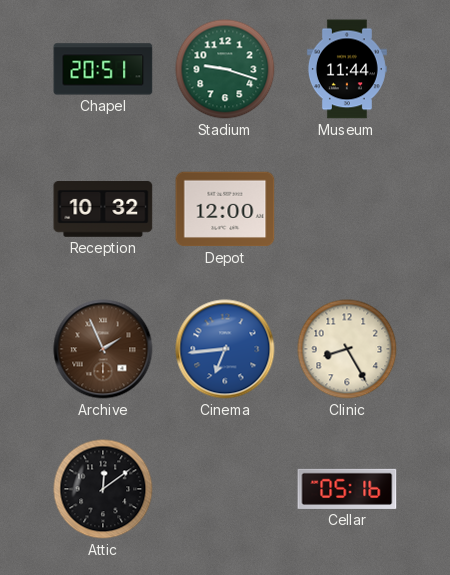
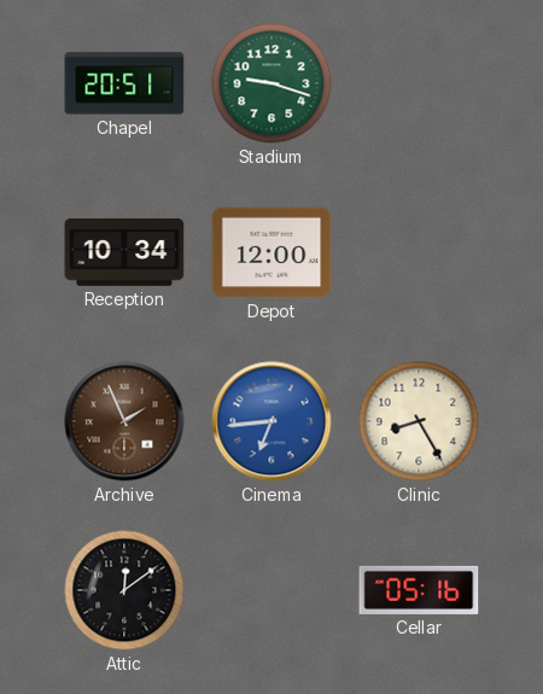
Museum: 11:44 -> none
Reception: 10:32 -> 10:34
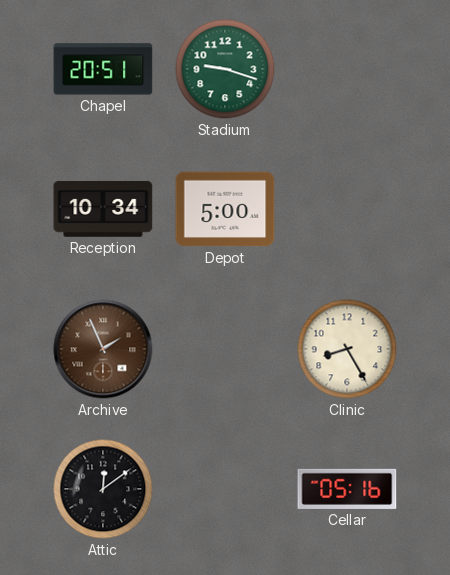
Depot: 12:00 -> 5:00
Cinema: 6:44 -> none
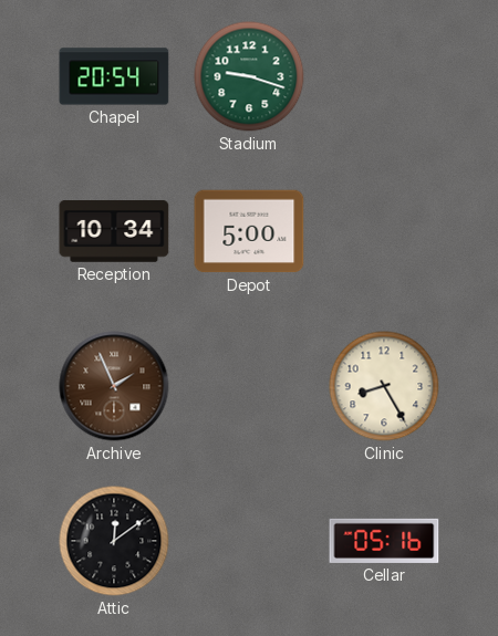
Chapel: 20:51 -> 20:54
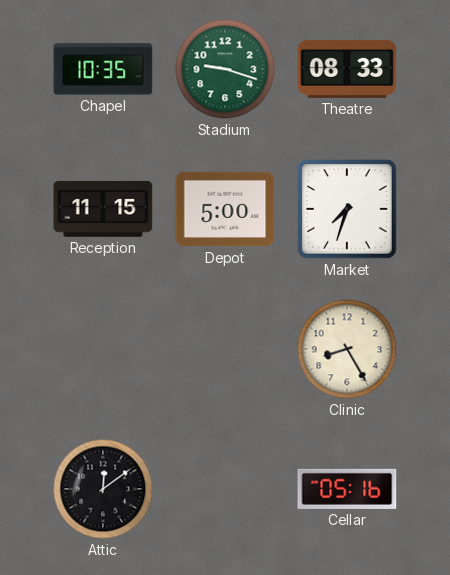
Chapel: 20:54 -> 10:35
Theatre: none -> 08:33
Reception: 10:34 -> 11:15
Market: none -> 7:33
Archive: 1:56 -> none
